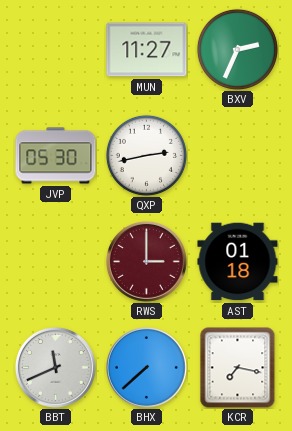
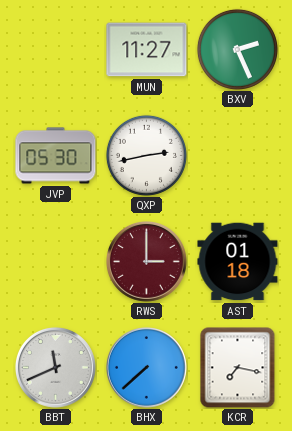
BXV: 2:34 -> 2:26
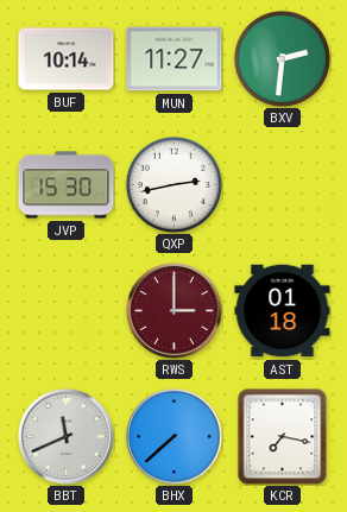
BUF: none -> 10:14
BXV: 2:26 -> 2:31
JVP: 05:30 -> 15:30
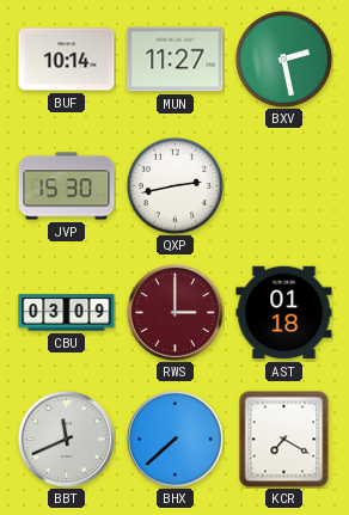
BXV: 2:31 -> 2:28
CBU: none -> 03:09
KCR: 7:17 -> 7:20
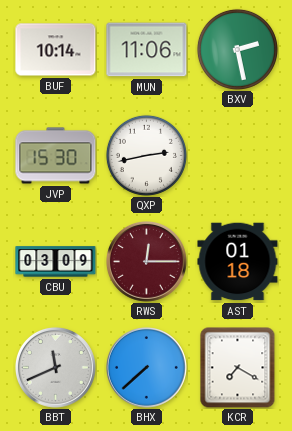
MUN: 11:27 -> 11:06
RWS: 3:00 -> 12:15
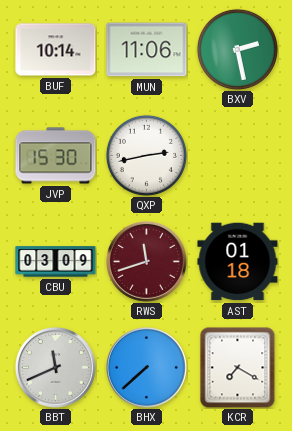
RWS: 12:15 -> 11:42
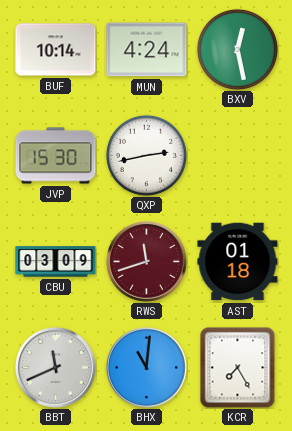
MUN: 11:06 -> 4:24
BXV: 2:28 -> 12:28
BHX: 7:38 -> 11:01
KCR: 7:20 -> 7:25
